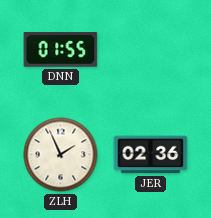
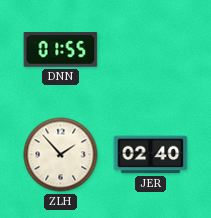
ZLH: 1:56 -> 1:53
JER: 02:36 -> 02:40
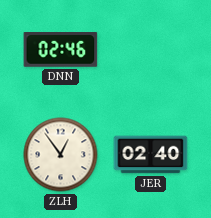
DNN: 01:55 -> 02:46
ZLH: 1:53 -> 12:54
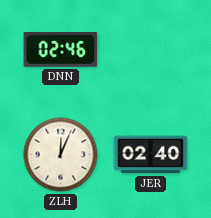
ZLH: 12:54 -> 12:04
